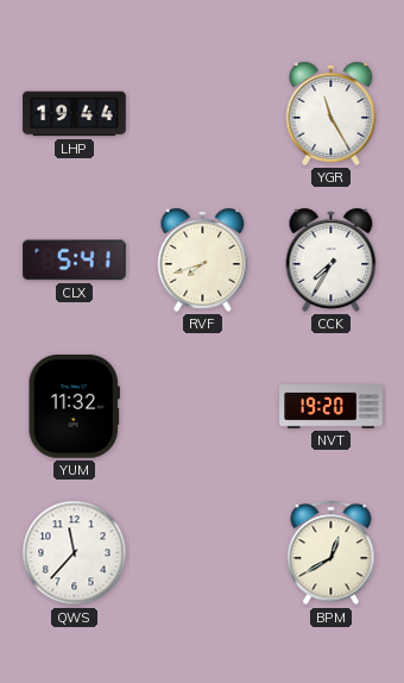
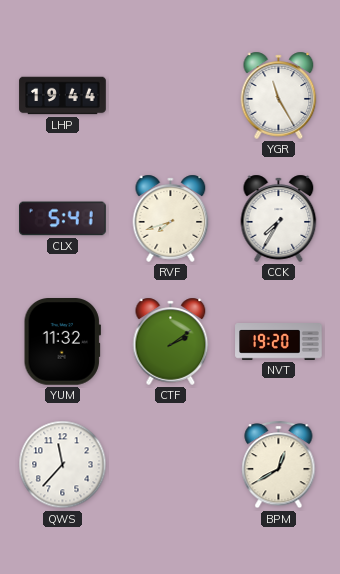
CTF: none -> 2:09
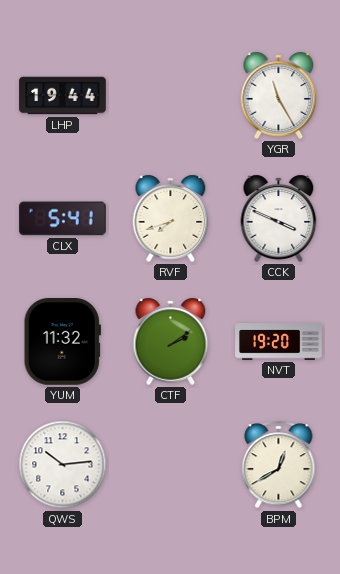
CCK: 7:35 -> 3:49
QWS: 11:37 -> 10:14
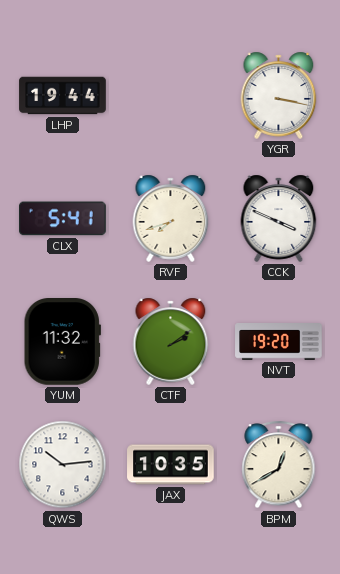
YGR: 11:25 -> 3:17
JAX: none -> 10:35
